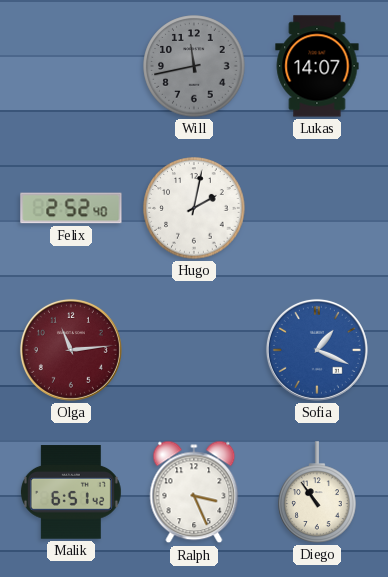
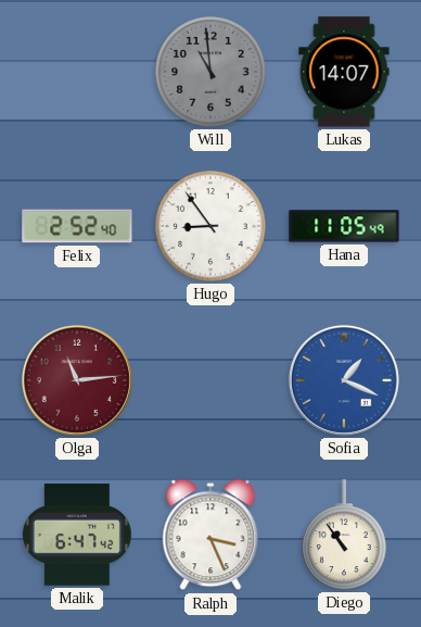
Will: 11:43 -> 10:59
Hugo: 2:02 -> 8:54
Hana: none -> 11:05
Malik: 6:51 -> 6:47
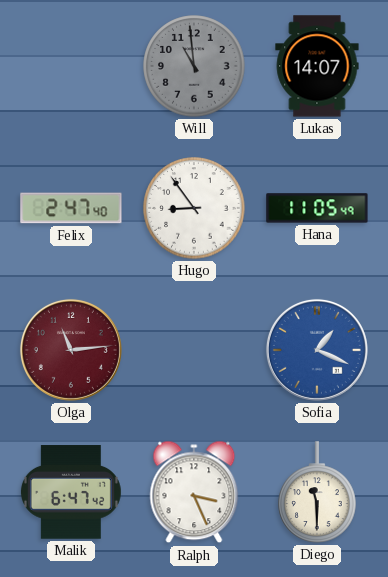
Felix: 2:52 -> 2:47
Diego: 10:54 -> 11:30
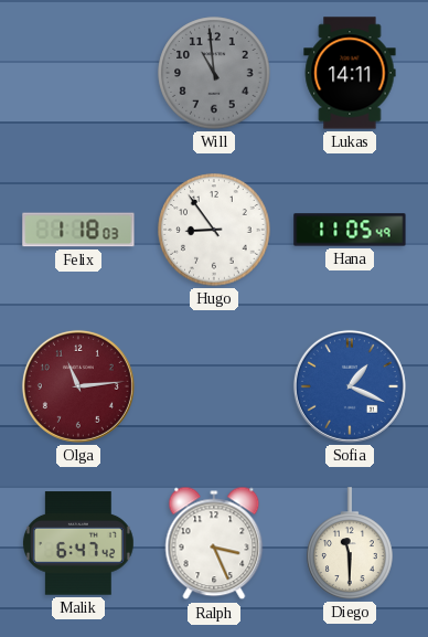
Lukas: 14:07 -> 14:11
Felix: 2:47 -> 1:18
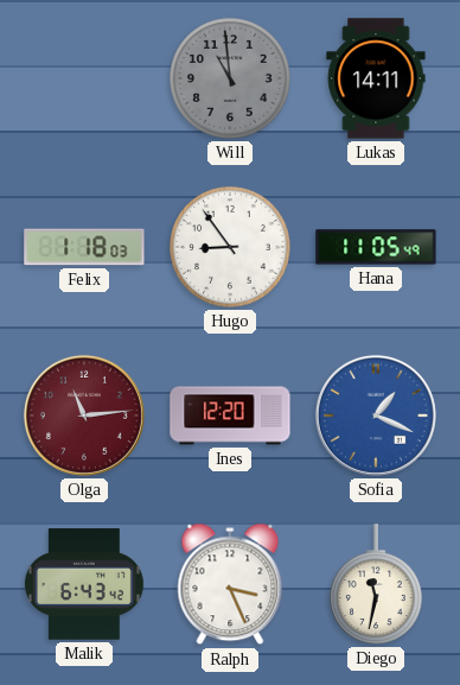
Ines: none -> 12:20
Malik: 6:47 -> 6:43
Diego: 11:30 -> 11:32
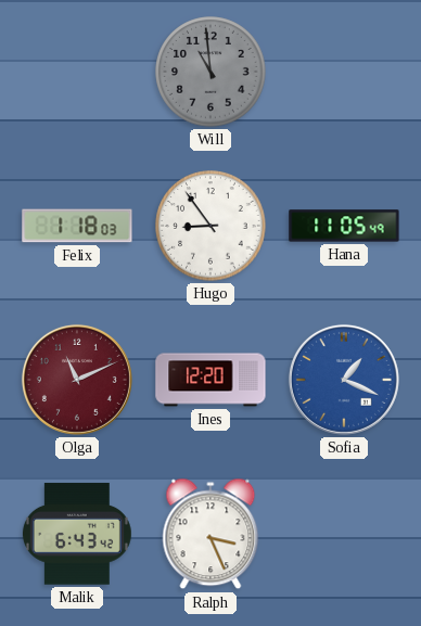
Lukas: 14:11 -> none
Olga: 11:14 -> 11:11
Diego: 11:32 -> none
